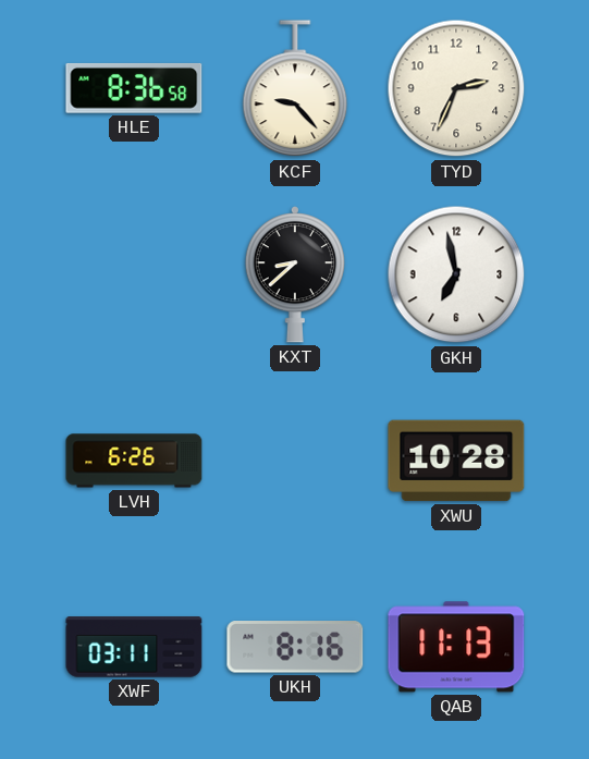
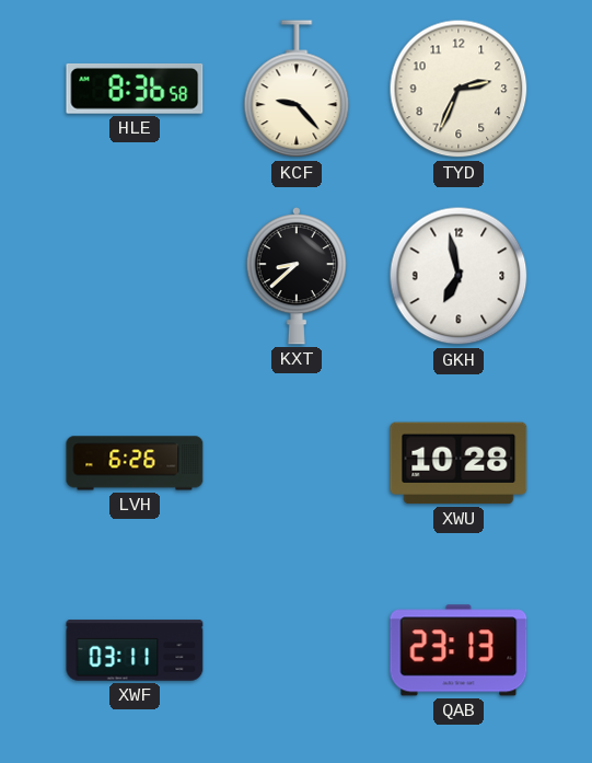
UKH: 8:16 -> none
QAB: 11:13 -> 23:13
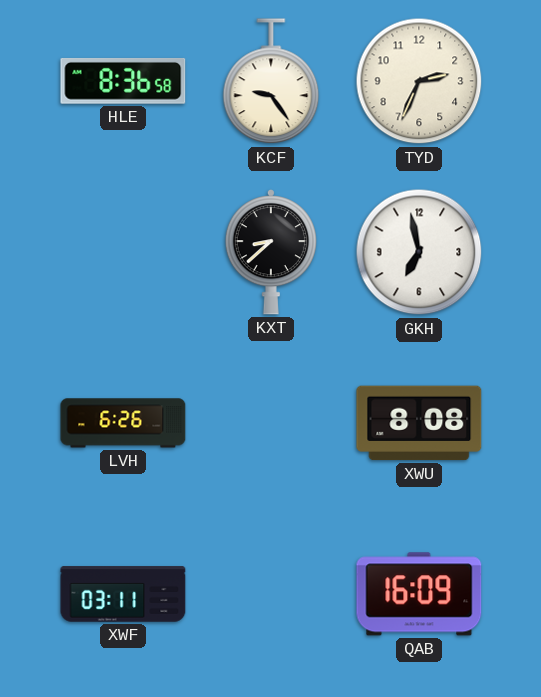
KCF: 9:23 -> 9:24
XWU: 10:28 -> 8:08
QAB: 23:13 -> 16:09
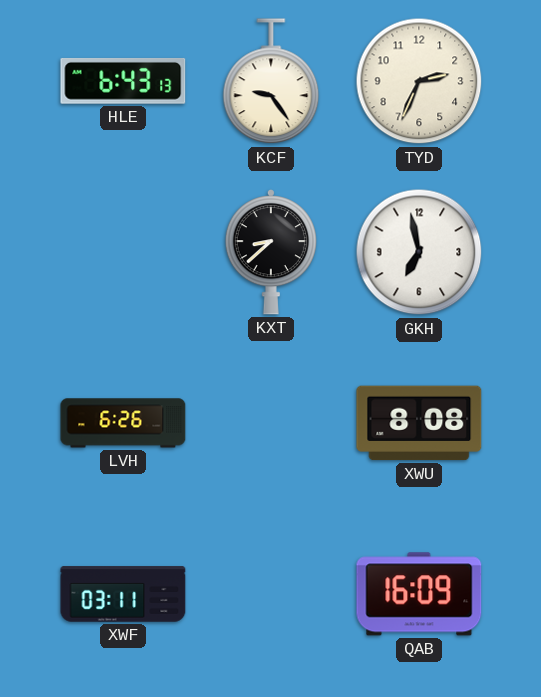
HLE: 8:36 -> 6:43
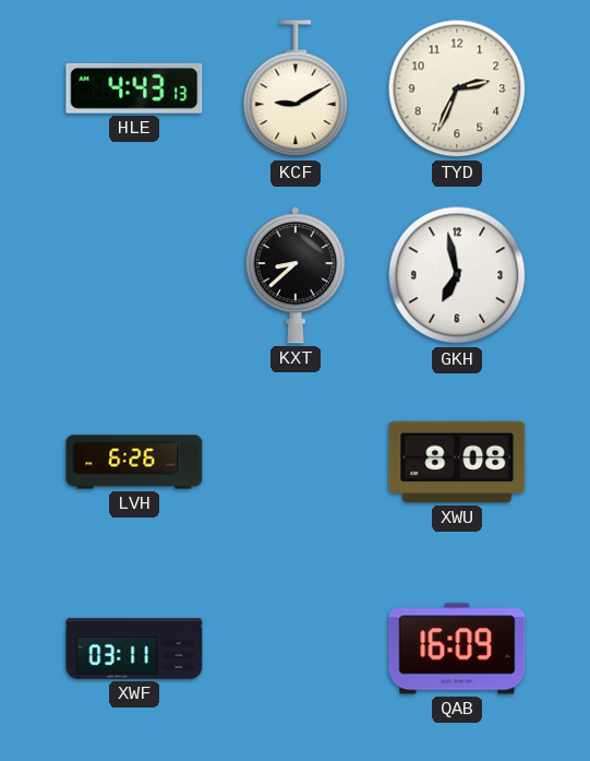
HLE: 6:43 -> 4:43
KCF: 9:24 -> 9:10
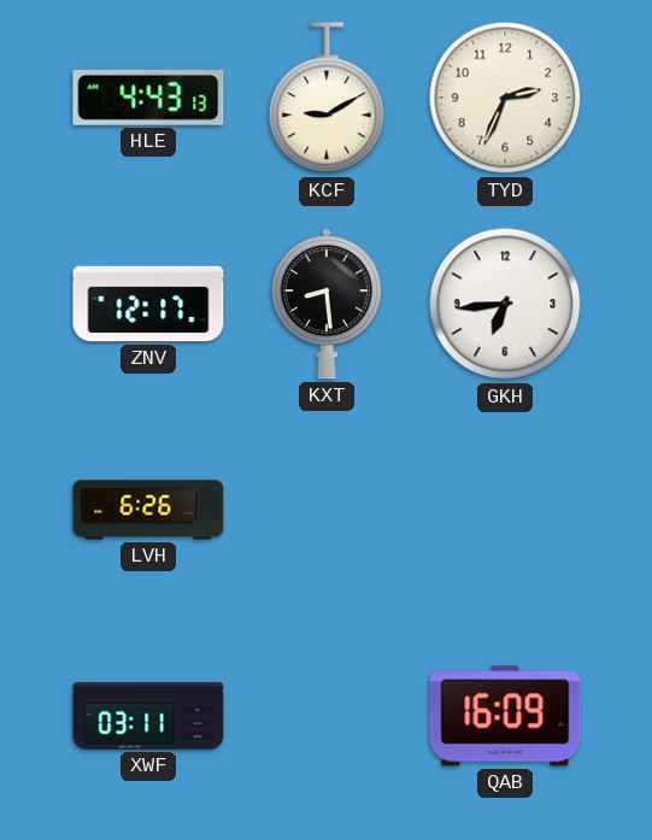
ZNV: none -> 12:17
KXT: 8:38 -> 8:29
GKH: 6:58 -> 6:44
XWU: 8:08 -> none
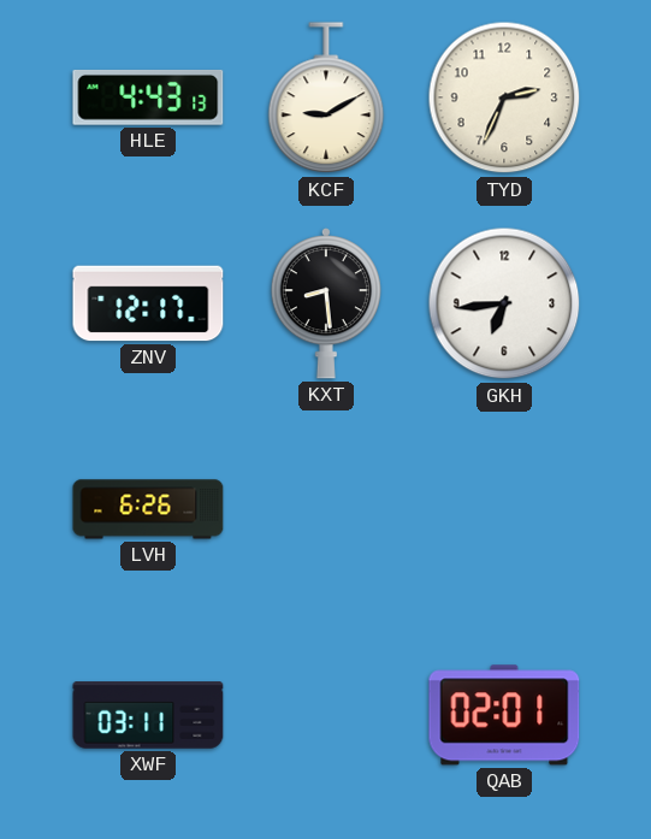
QAB: 16:09 -> 02:01
